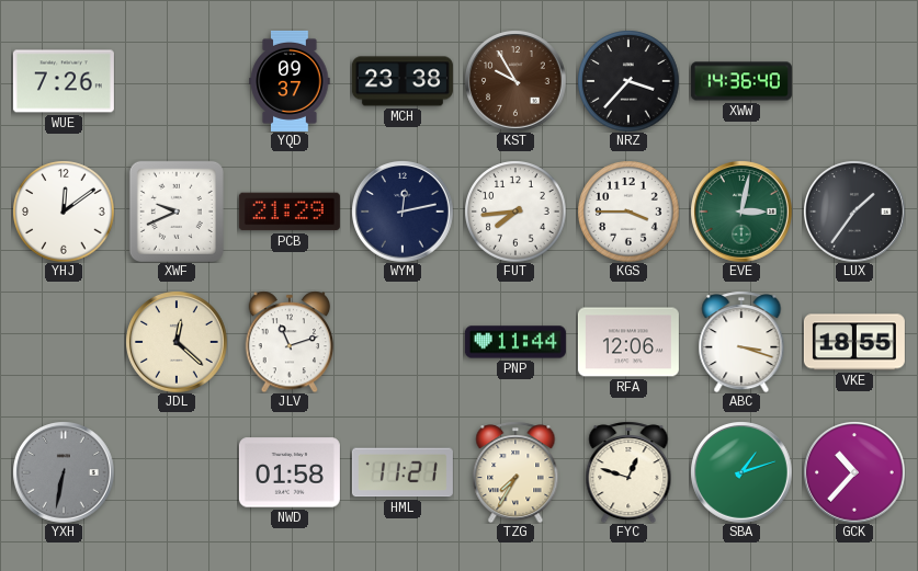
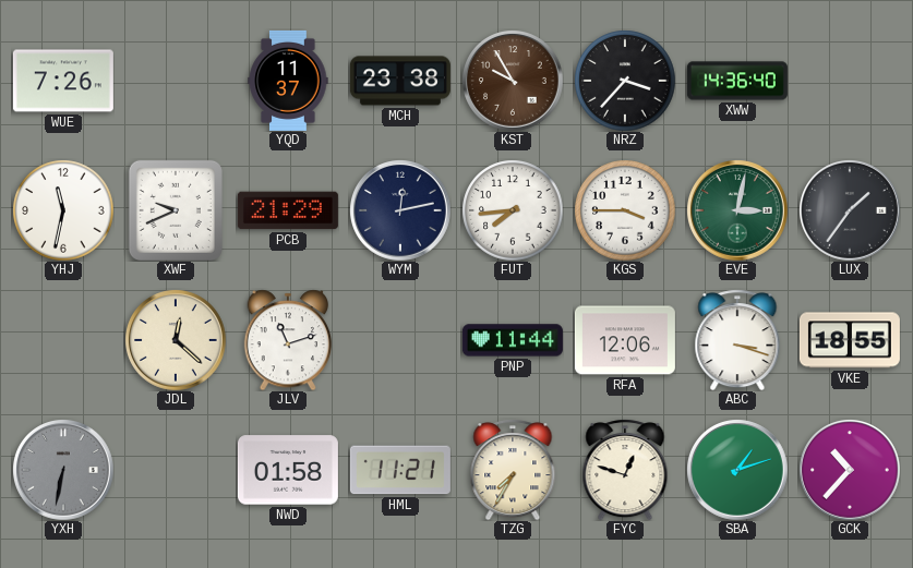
YQD: 09:37 -> 11:37
YHJ: 12:09 -> 11:32
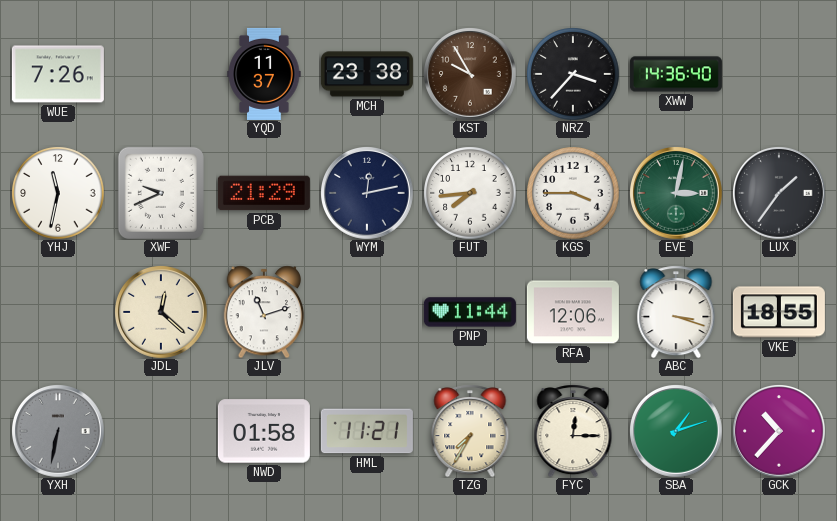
FYC: 12:48 -> 12:15
